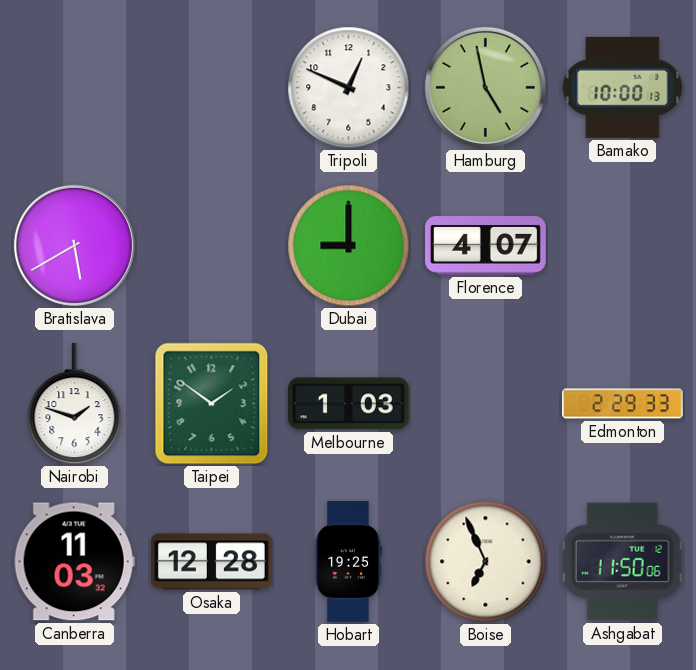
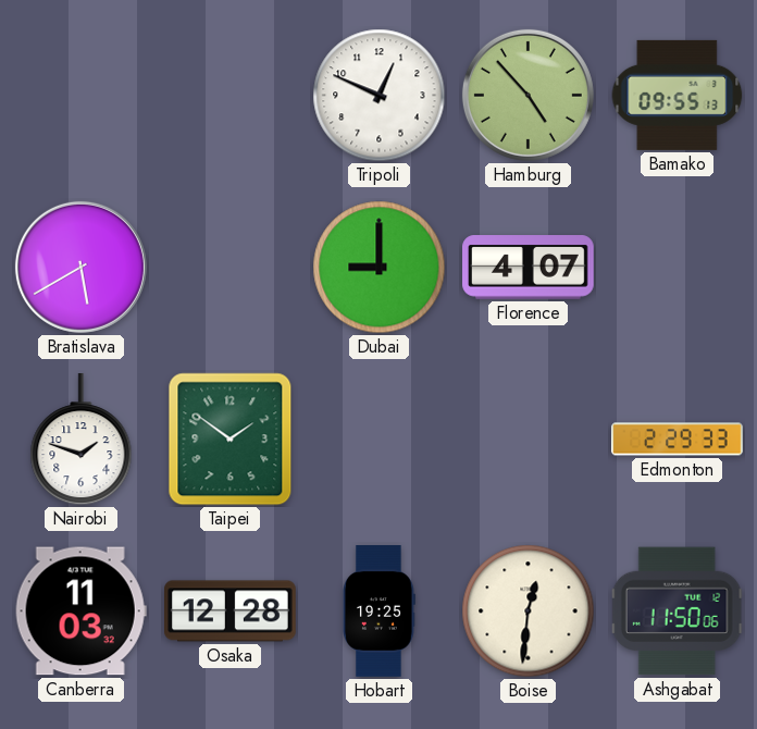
Hamburg: 4:58 -> 4:53
Bamako: 10:00 -> 09:55
Melbourne: 1:03 -> none
Boise: 6:56 -> 12:31
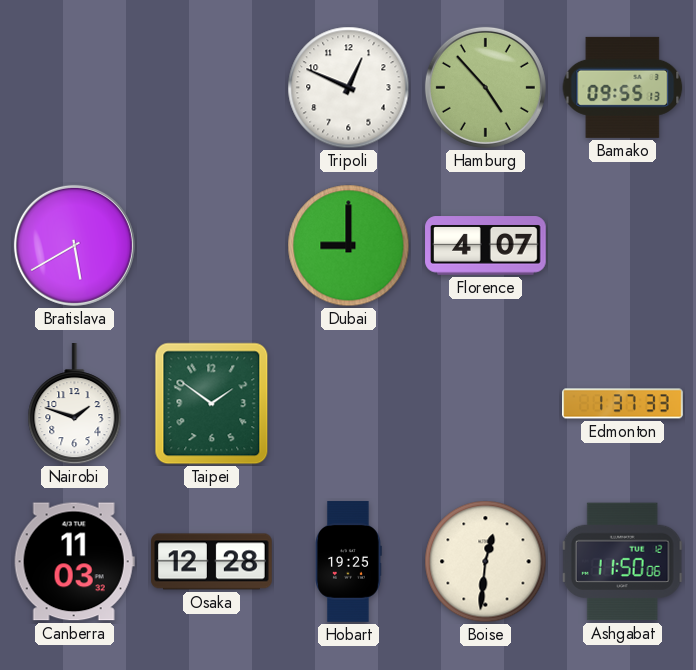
Edmonton: 2:29 -> 1:37
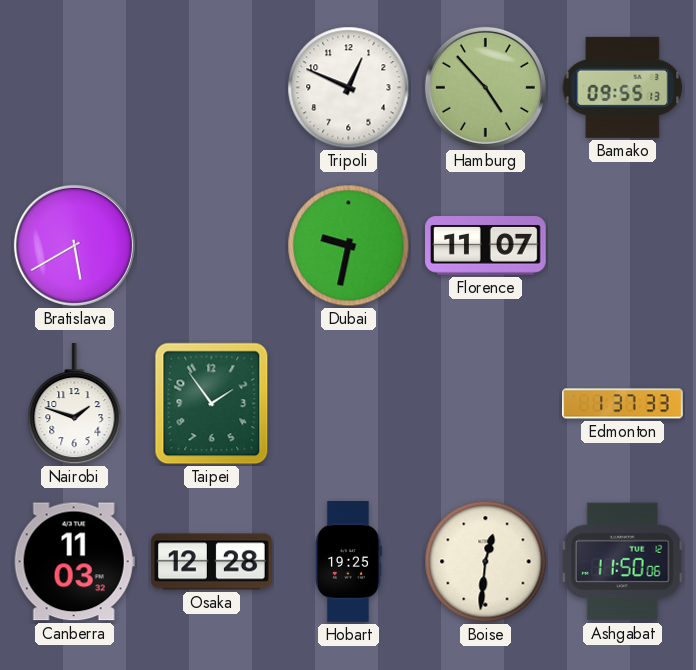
Dubai: 9:00 -> 9:32
Florence: 4:07 -> 11:07
Taipei: 1:51 -> 1:54
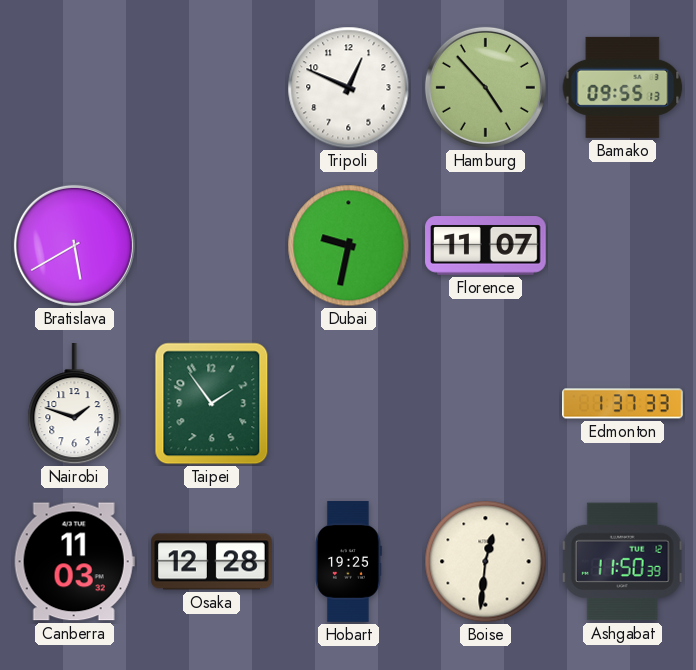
Ashgabat: 11:50:06 -> 11:50:39
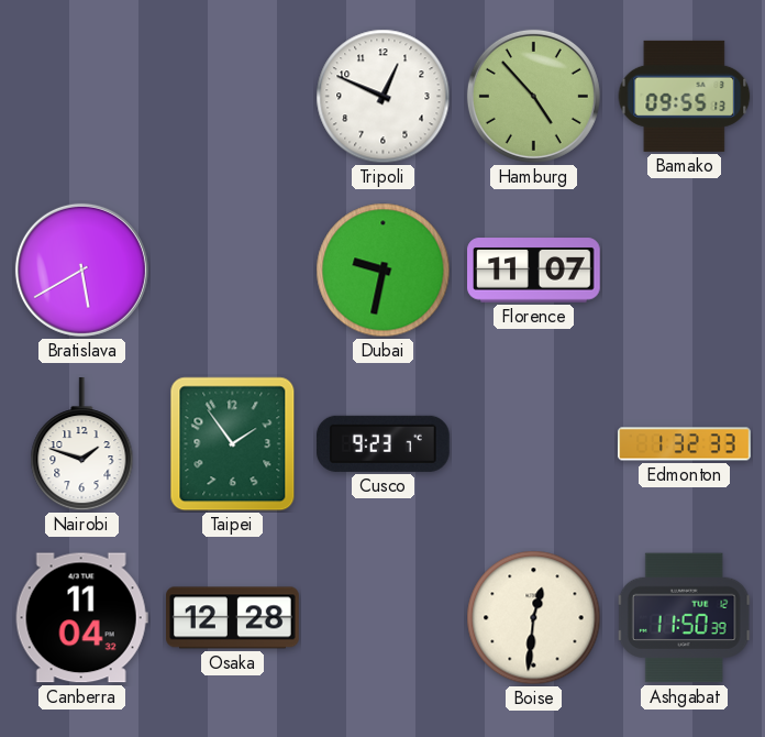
Cusco: none -> 9:23
Edmonton: 1:37 -> 1:32
Canberra: 11:03 -> 11:04
Hobart: 19:25 -> none
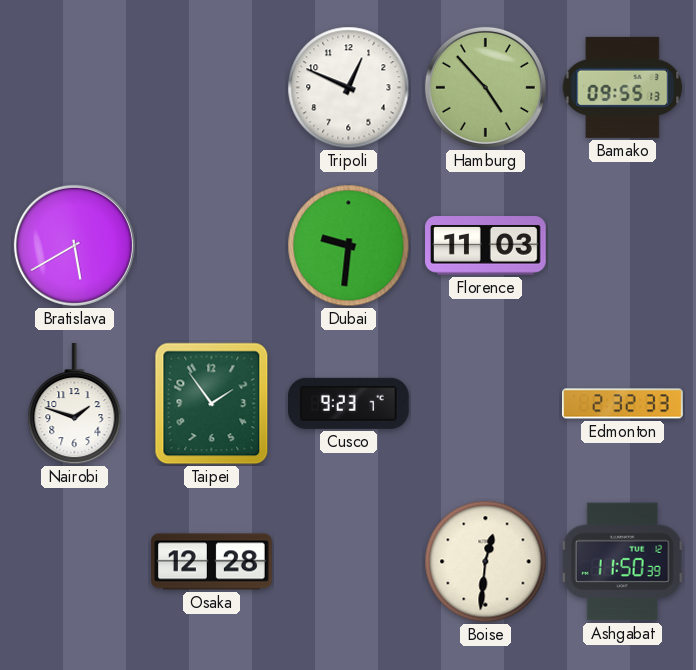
Dubai: 9:32 -> 9:31
Florence: 11:07 -> 11:03
Edmonton: 1:32 -> 2:32
Canberra: 11:04 -> none
